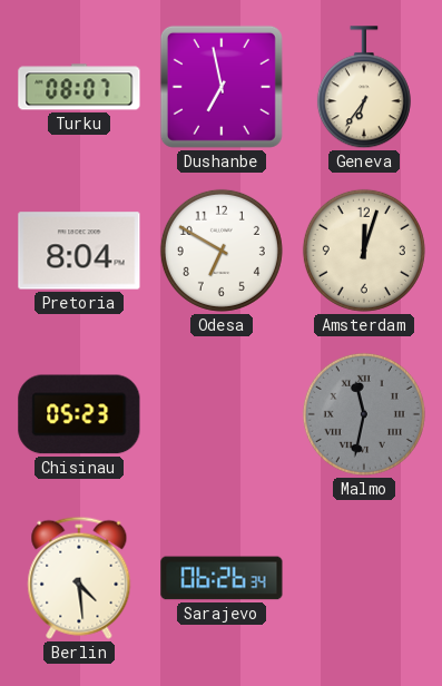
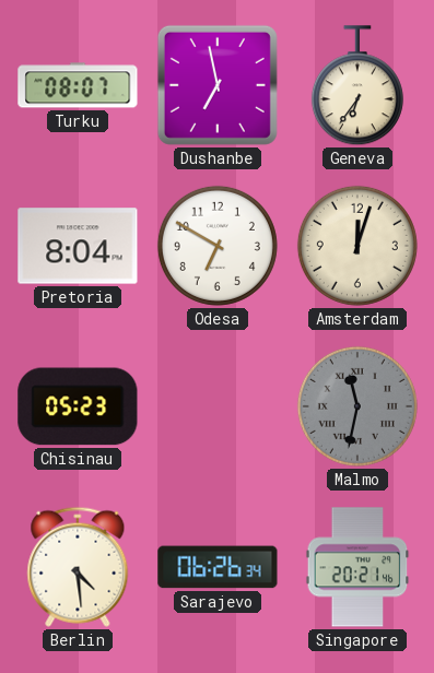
Singapore: none -> 20:21
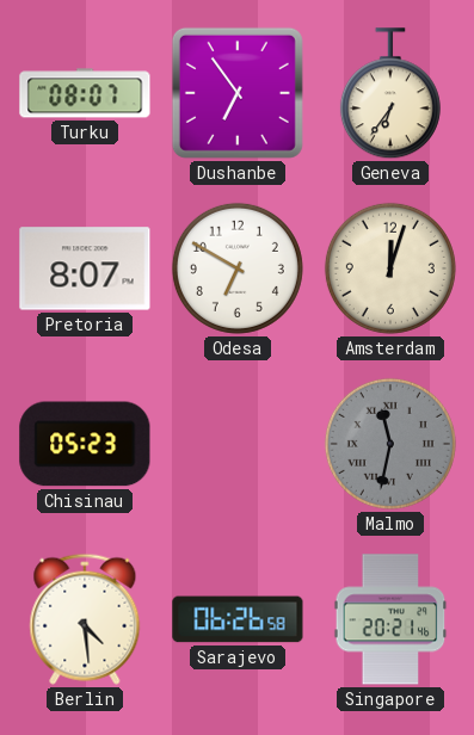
Dushanbe: 6:58 -> 6:54
Pretoria: 8:04 -> 8:07
Sarajevo: 06:26:34 -> 06:26:58
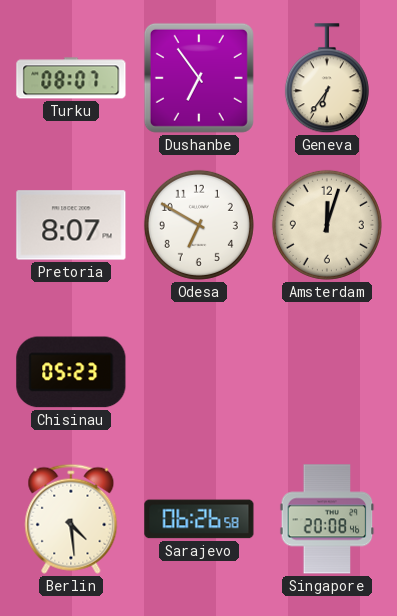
Malmo: 11:32 -> none
Singapore: 20:21 -> 20:08
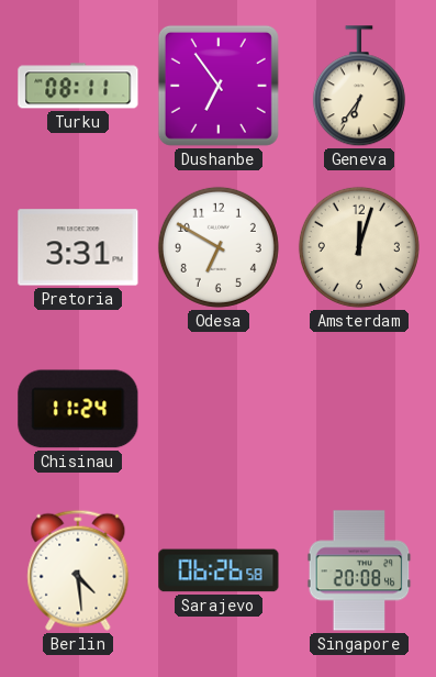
Turku: 08:07 -> 08:11
Pretoria: 8:07 -> 3:31
Chisinau: 05:23 -> 11:24
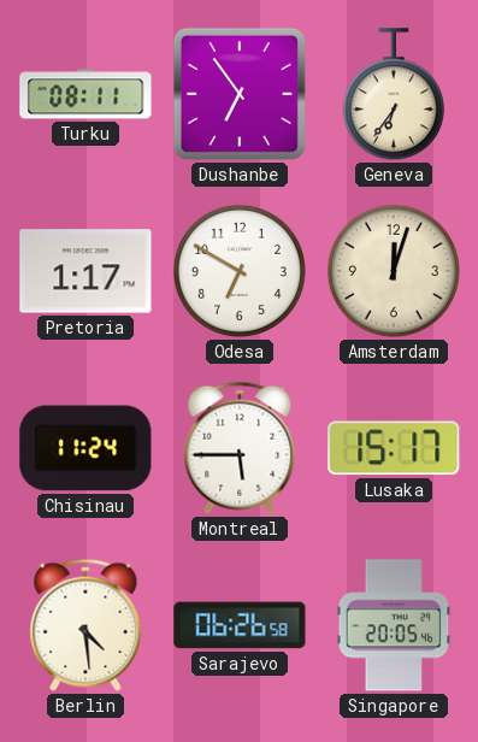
Pretoria: 3:31 -> 1:17
Montreal: none -> 5:45
Lusaka: none -> 15:17
Singapore: 20:08 -> 20:05
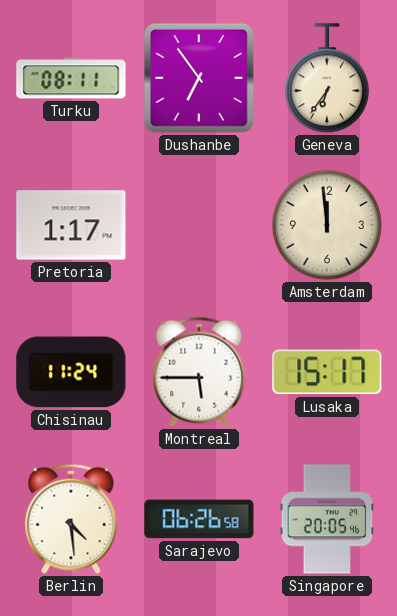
Odesa: 6:50 -> none
Amsterdam: 12:03 -> 11:59
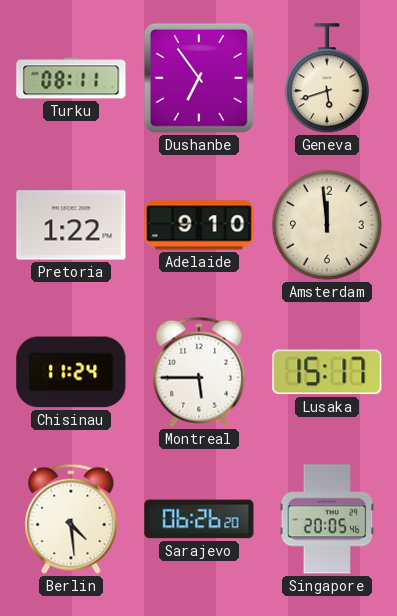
Geneva: 6:36 -> 5:42
Pretoria: 1:17 -> 1:22
Adelaide: none -> 9:10
Sarajevo: 06:26:58 -> 06:26:20
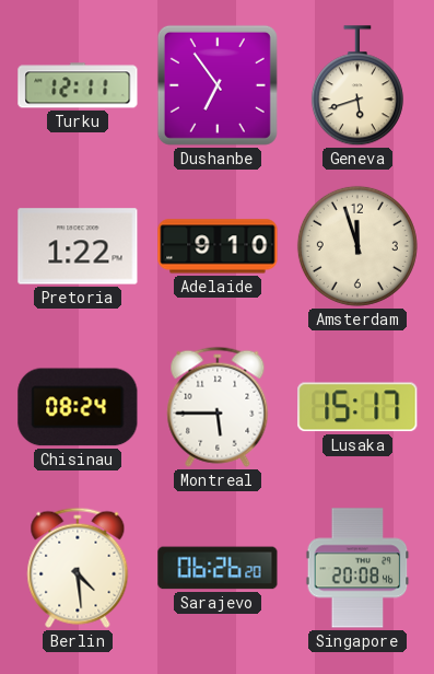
Turku: 08:11 -> 12:11
Amsterdam: 11:59 -> 11:57
Chisinau: 11:24 -> 08:24
Singapore: 20:05 -> 20:08
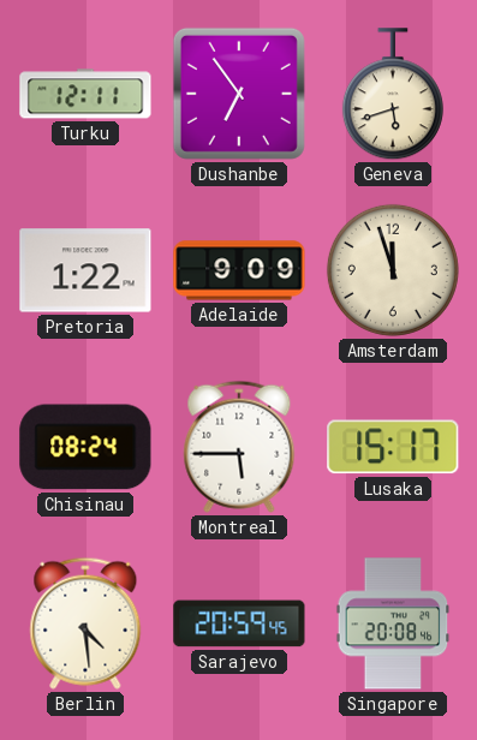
Adelaide: 9:10 -> 9:09
Sarajevo: 06:26 -> 20:59
